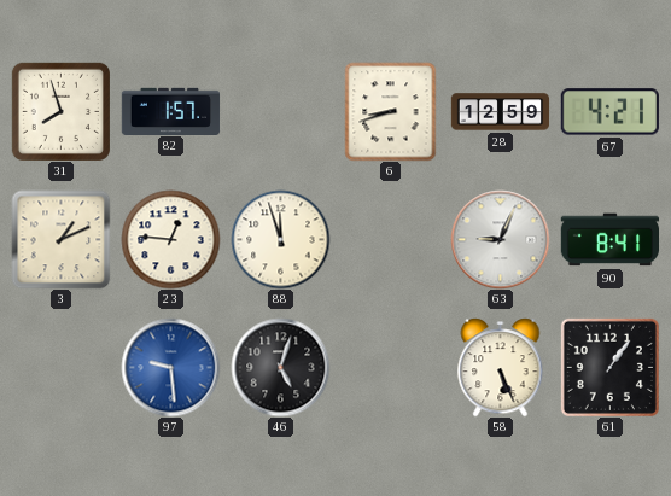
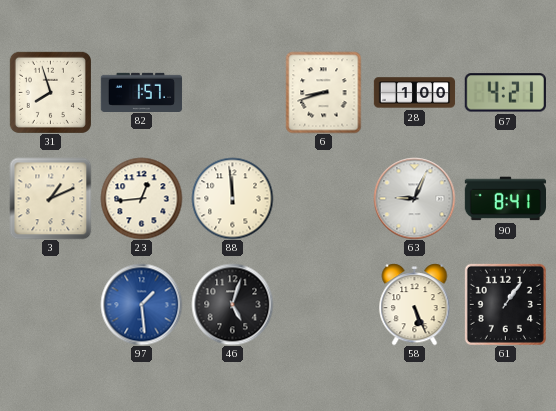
28: 12:59 -> 1:00
23: 12:46 -> 12:44
88: 11:57 -> 11:59
97: 9:29 -> 1:29
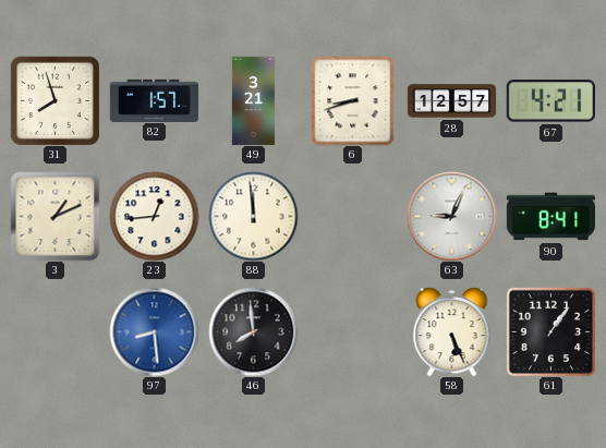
49: none -> 3:21
28: 1:00 -> 12:57
97: 1:29 -> 8:29
46: 5:03 -> 7:59
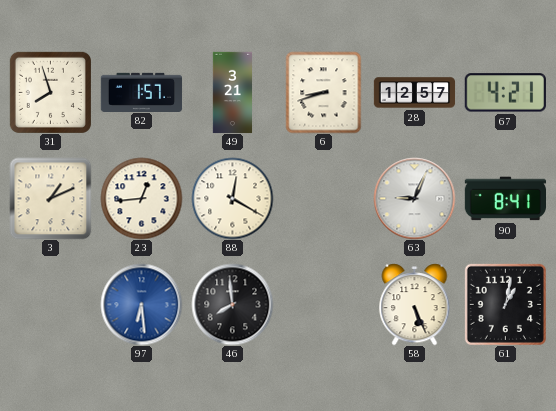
88: 11:59 -> 12:20
97: 8:29 -> 6:29
61: 1:06 -> 1:02
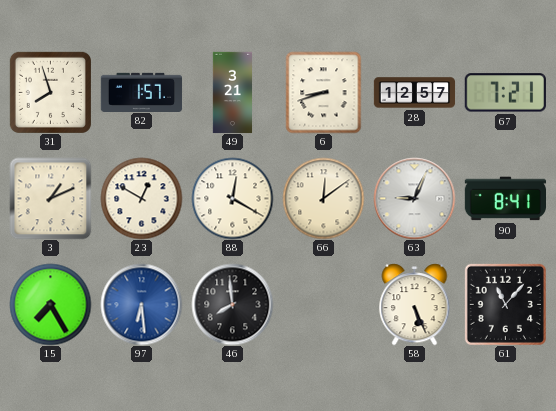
67: 4:21 -> 7:21
23: 12:44 -> 12:50
66: none -> 12:09
15: none -> 7:25
61: 1:02 -> 11:07
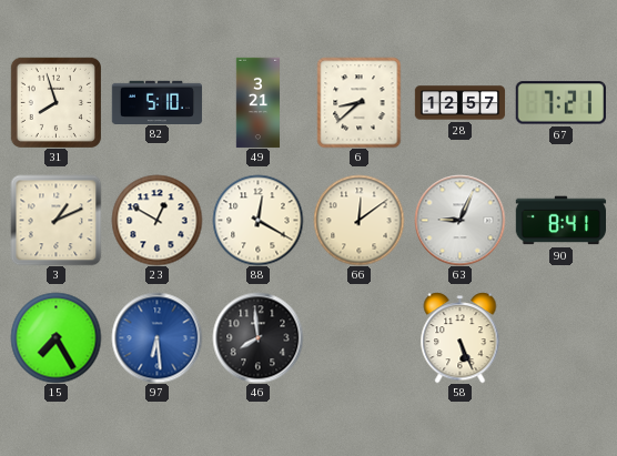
82: 1:57 -> 5:10
6: 8:42 -> 8:38
61: 11:07 -> none
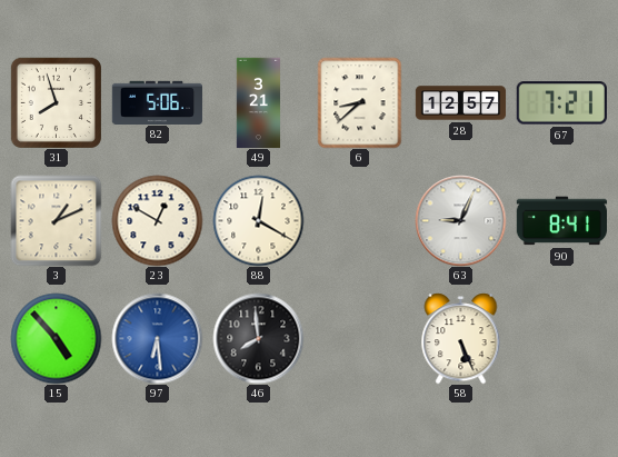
82: 5:10 -> 5:06
66: 12:09 -> none
15: 7:25 -> 4:53
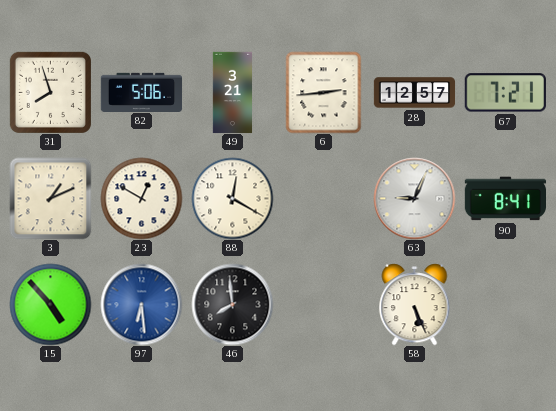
6: 8:38 -> 2:44
